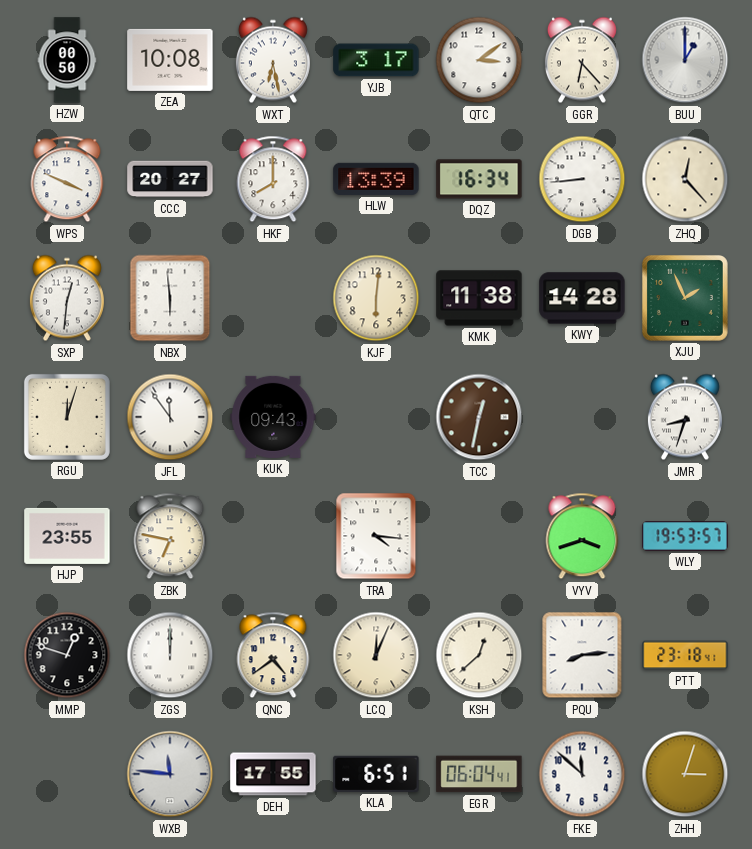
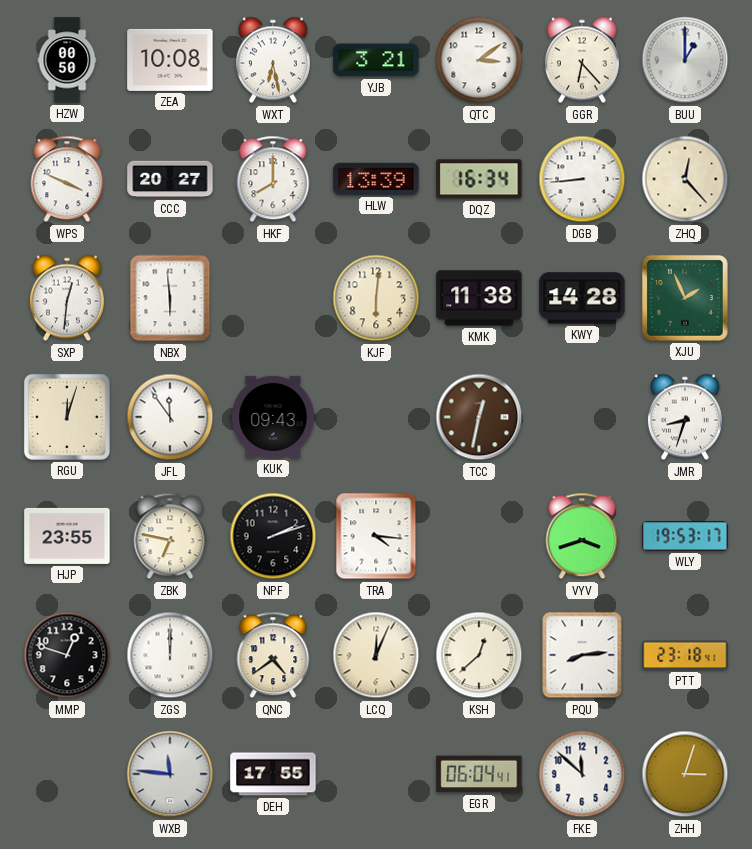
YJB: 3:17 -> 3:21
NPF: none -> 2:12
WLY: 19:53:57 -> 19:53:17
KLA: 6:51 -> none
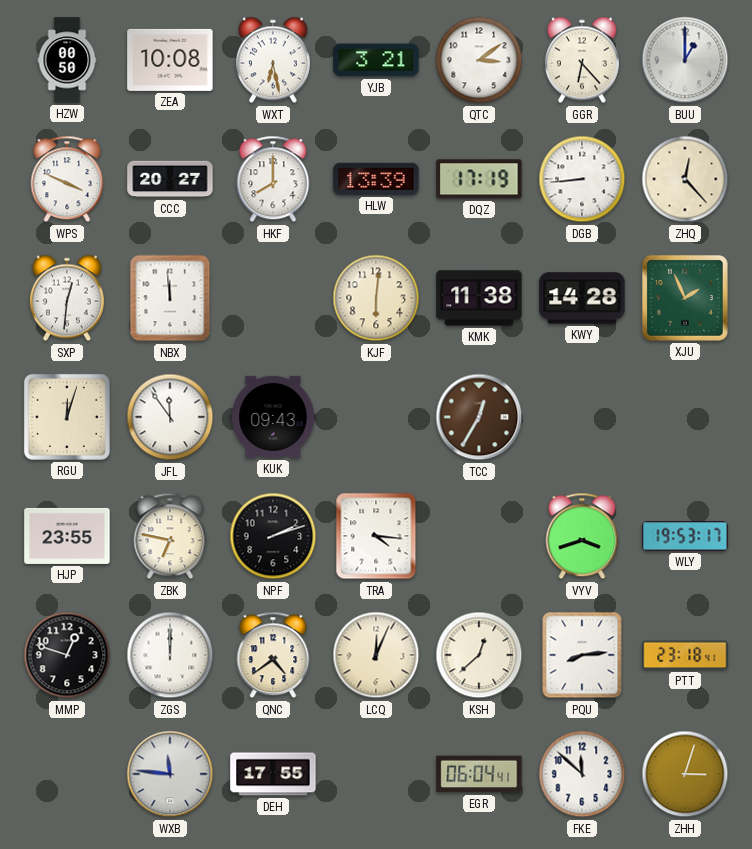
DQZ: 16:34 -> 17:19
NBX: 5:59 -> 11:59
TCC: 12:32 -> 12:35
JMR: 8:33 -> none
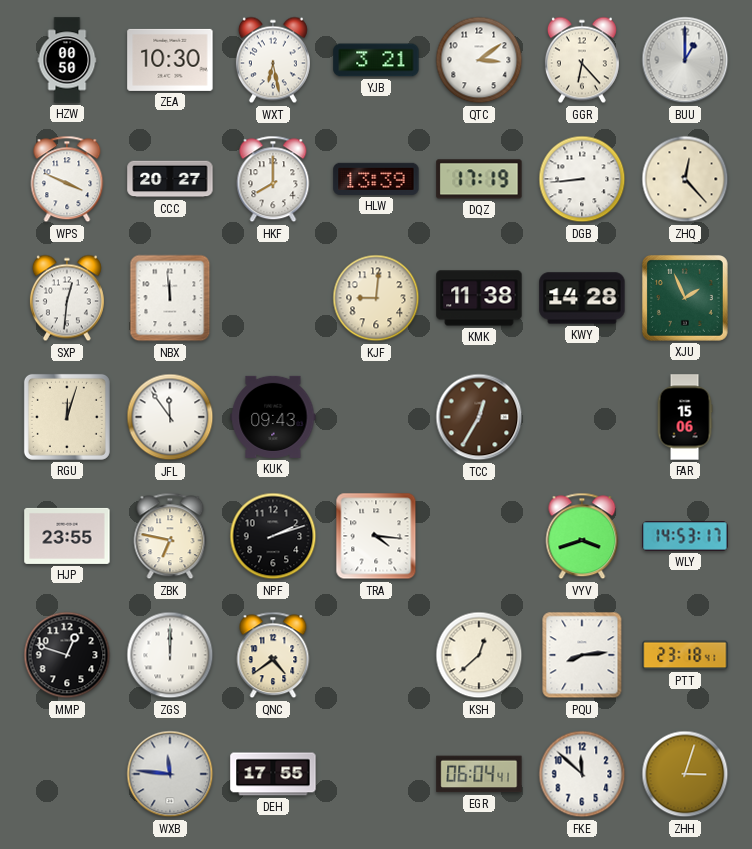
ZEA: 10:08 -> 10:30
KJF: 6:01 -> 9:01
FAR: none -> 15:06
WLY: 19:53 -> 14:53
LCQ: 12:04 -> none
